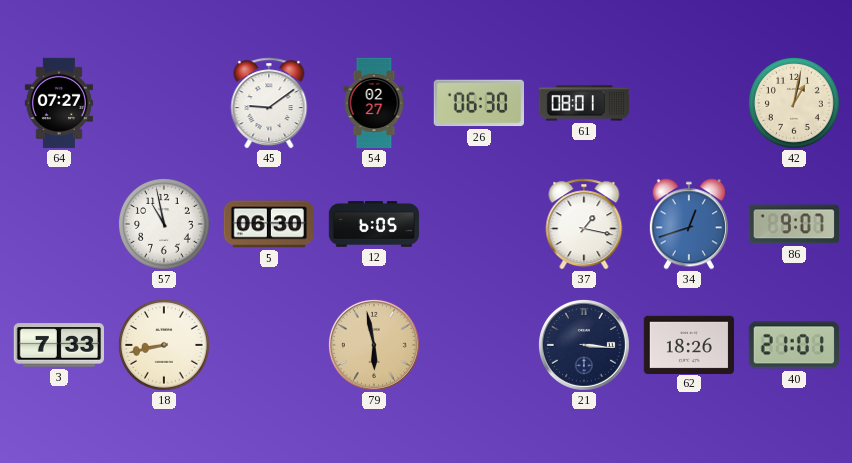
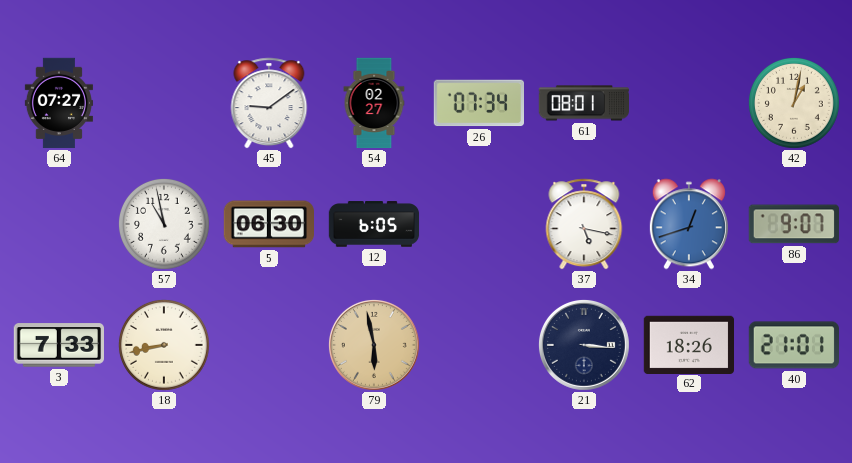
26: 06:30 -> 07:34
37: 1:17 -> 5:17
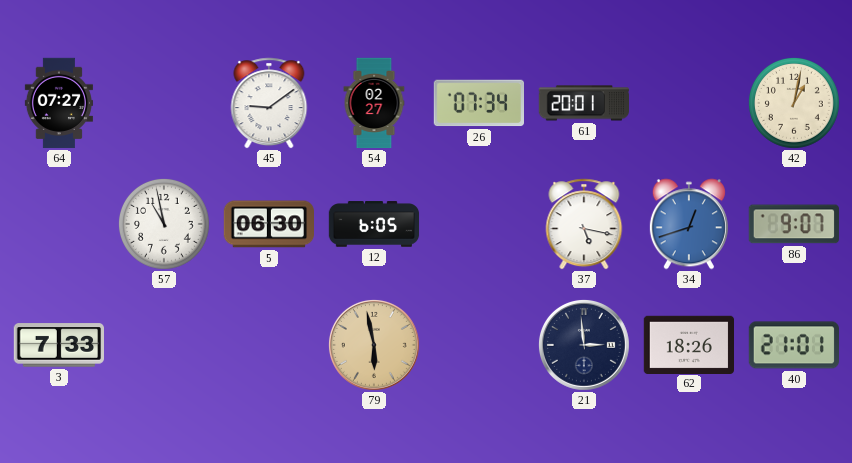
61: 08:01 -> 20:01
18: 8:43 -> none
21: 3:16 -> 2:59
